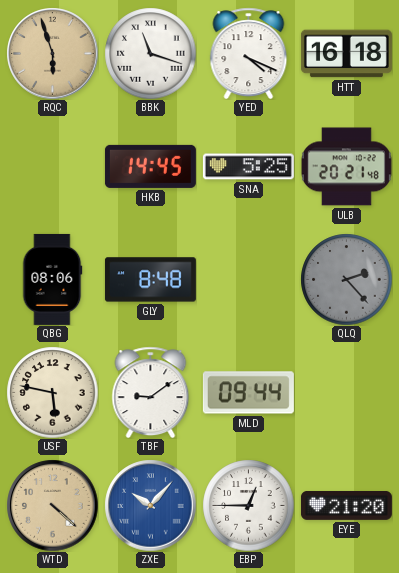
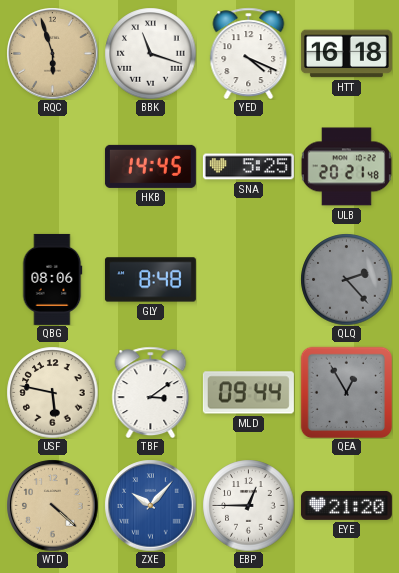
TBF: 9:09 -> 3:09
QEA: none -> 12:55
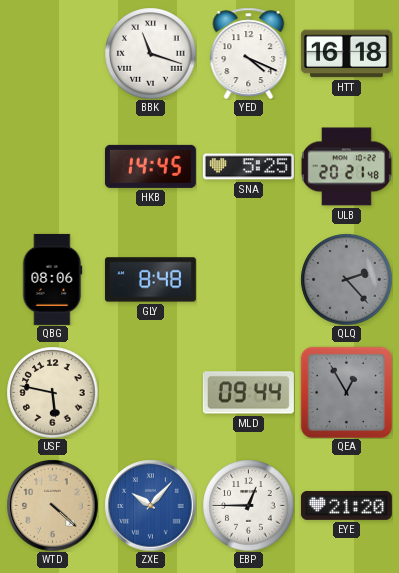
RQC: 5:57 -> none
TBF: 3:09 -> none
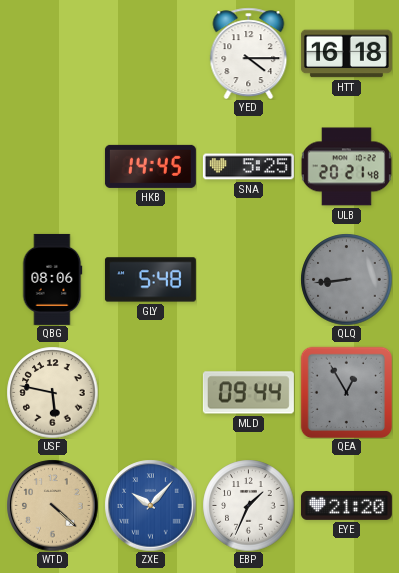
BBK: 11:18 -> none
YED: 4:19 -> 4:15
GLY: 8:48 -> 5:48
QLQ: 2:23 -> 8:44
EBP: 12:45 -> 1:34
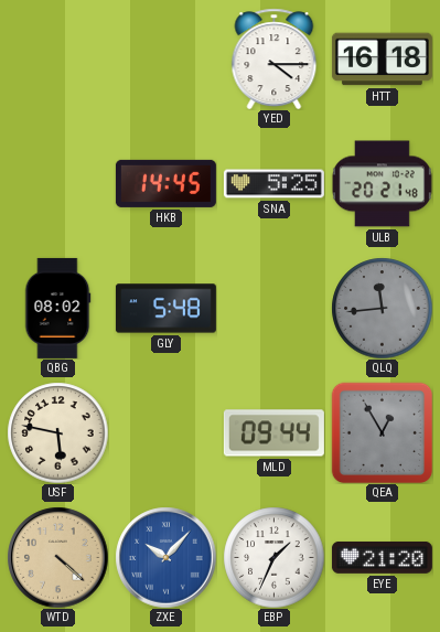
QBG: 08:06 -> 08:02
QLQ: 8:44 -> 11:44
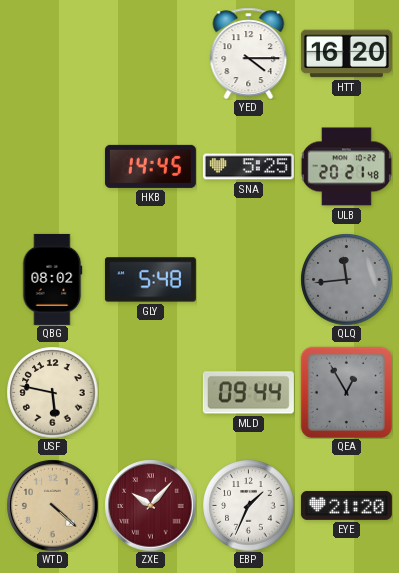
HTT: 16:18 -> 16:20
ZXE dial: blue -> burgundy
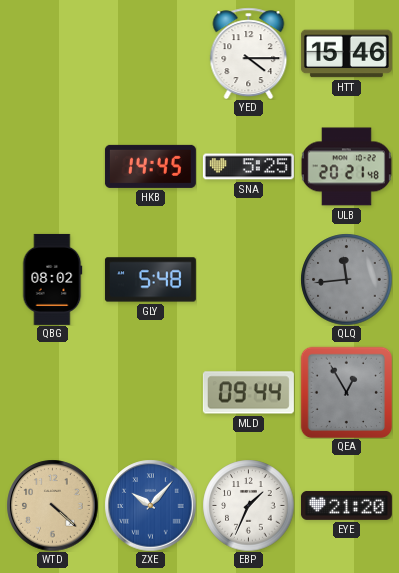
HTT: 16:20 -> 15:46
USF: 5:47 -> none
ZXE dial: burgundy -> blue
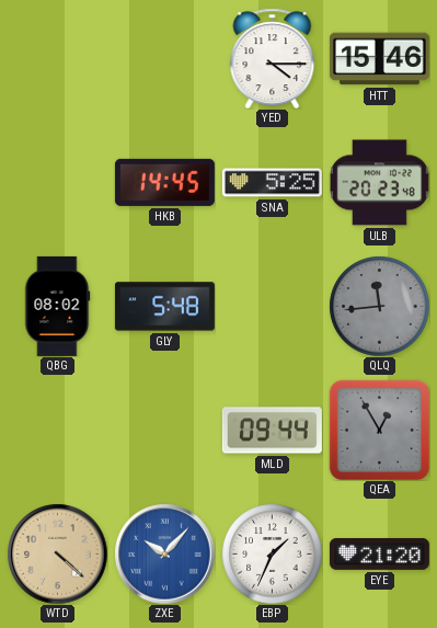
ULB: 20:21 -> 20:23
